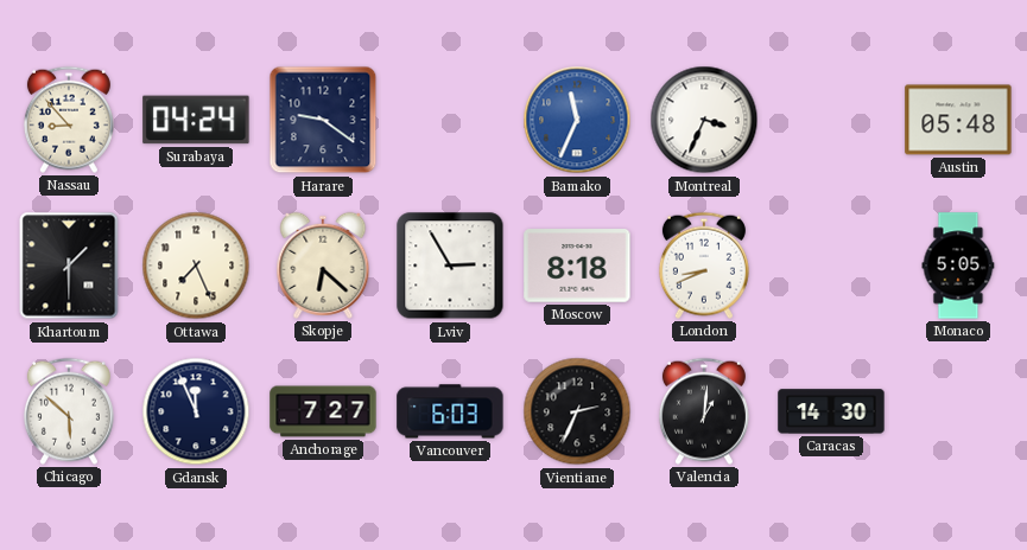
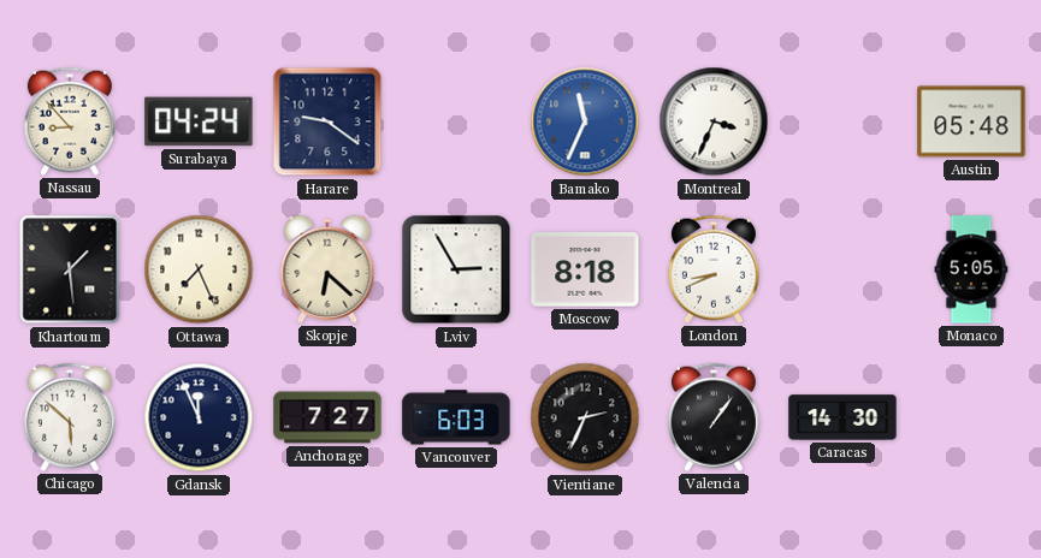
Khartoum: 1:30 -> 1:29
Valencia: 1:01 -> 1:06
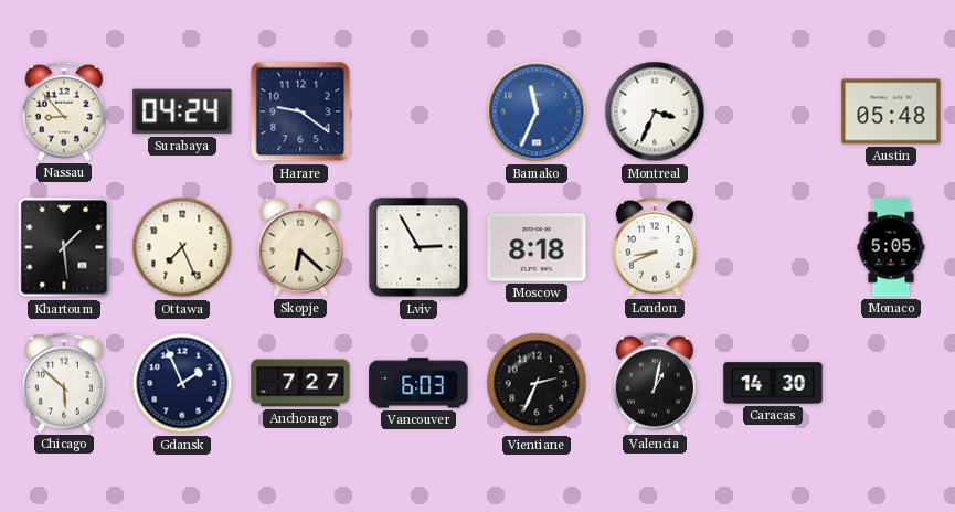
Gdansk: 11:56 -> 1:56
Valencia: 1:06 -> 1:02
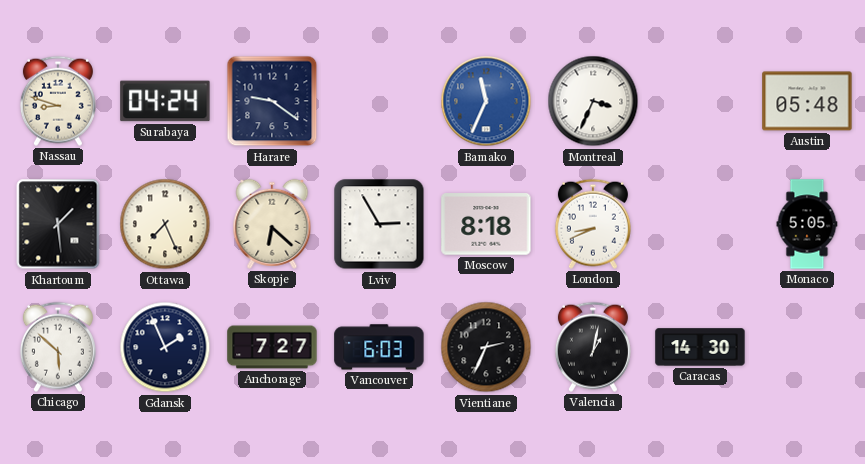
Nassau: 8:53 -> 8:48
